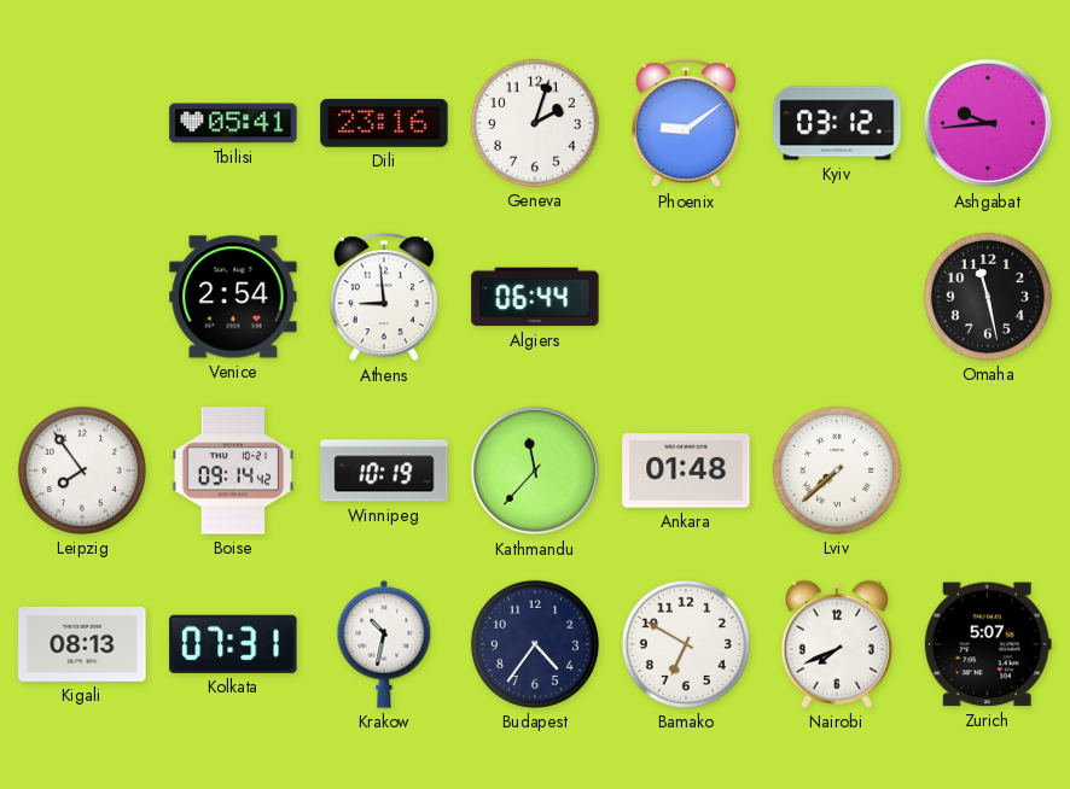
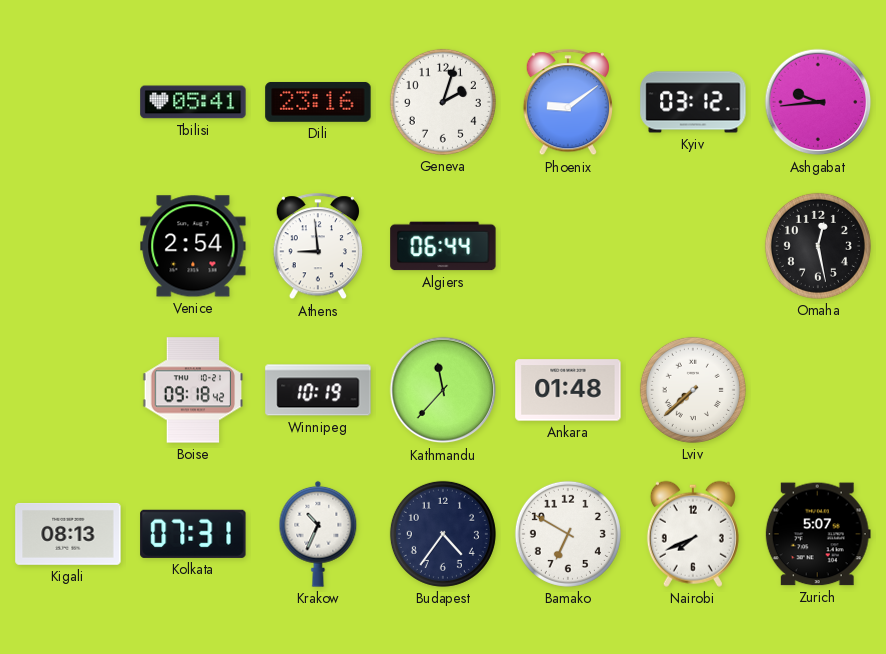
Omaha: 11:28 -> 12:28
Leipzig: 7:54 -> none
Boise: 09:14 -> 09:18
Krakow: 10:32 -> 10:34
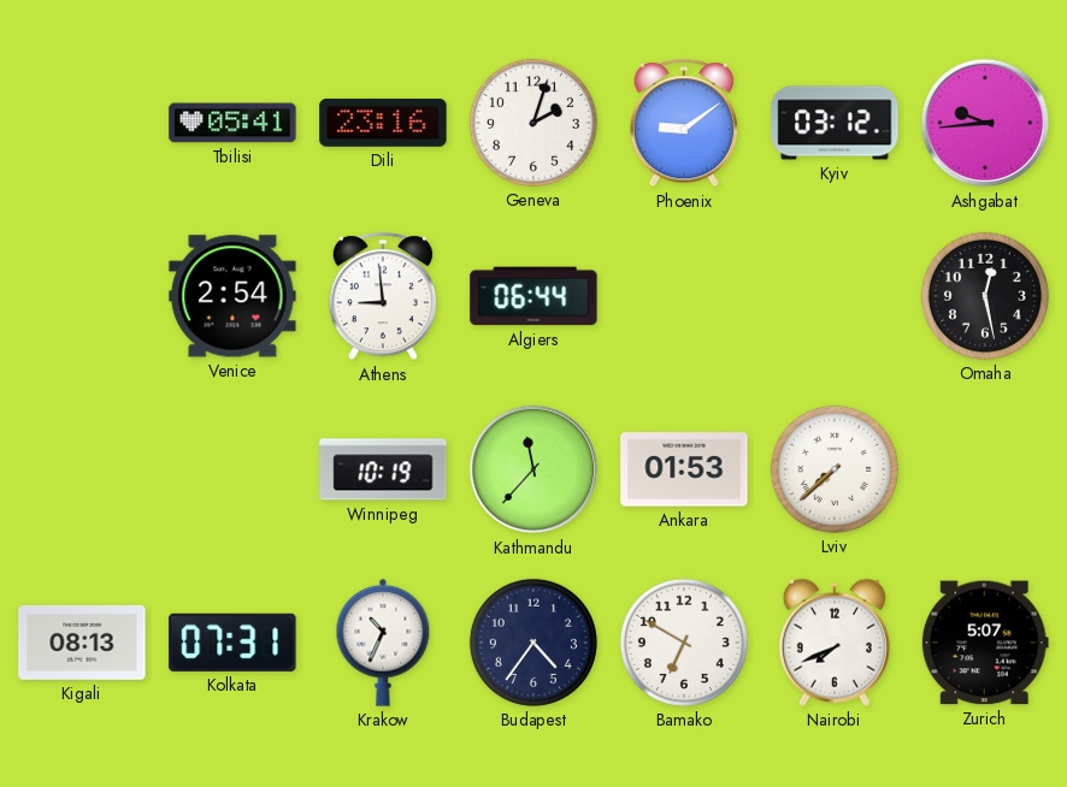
Boise: 09:18 -> none
Ankara: 01:48 -> 01:53
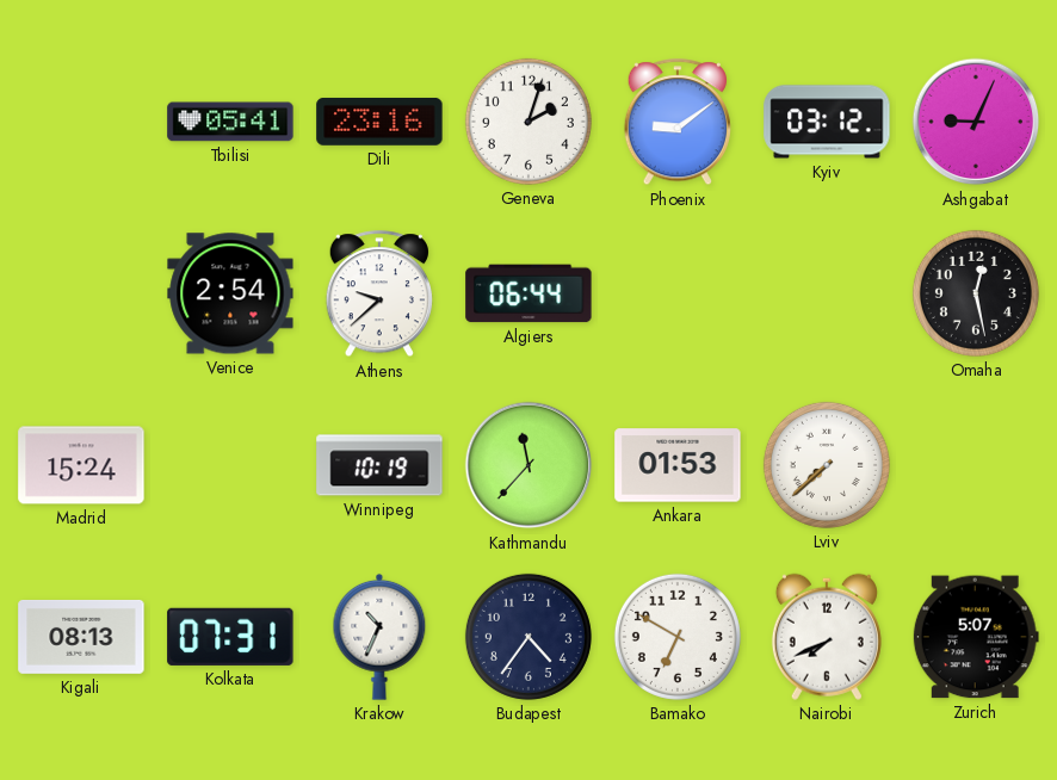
Ashgabat: 9:44 -> 9:04
Athens: 8:59 -> 9:38
Madrid: none -> 15:24
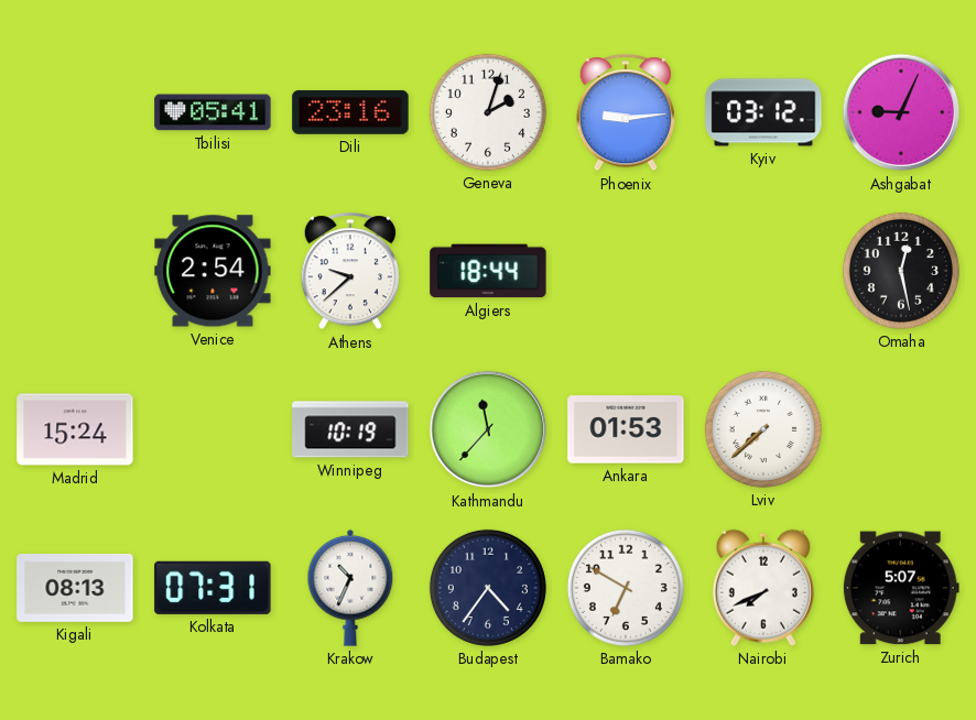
Phoenix: 9:09 -> 9:14
Algiers: 06:44 -> 18:44
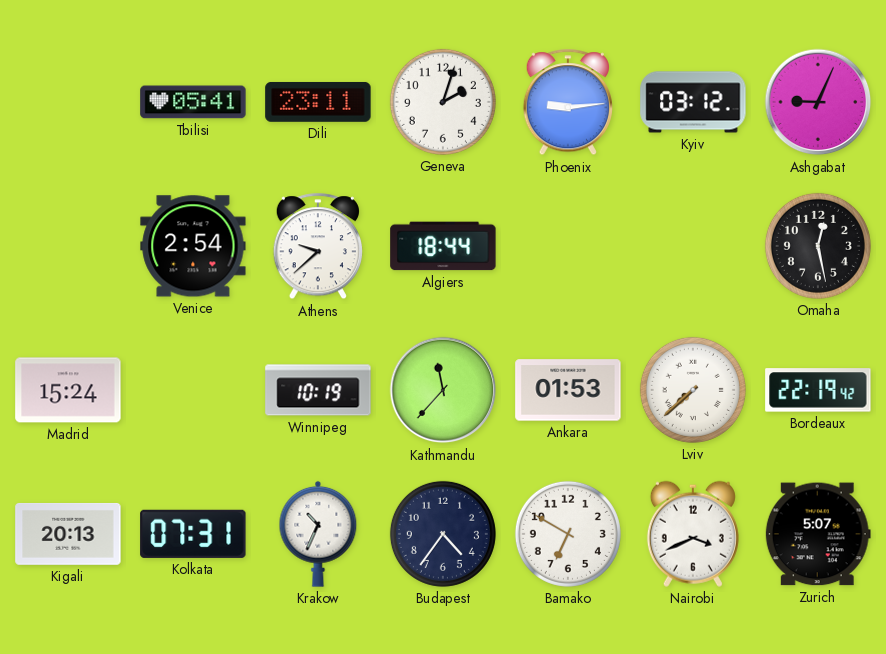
Dili: 23:16 -> 23:11
Bordeaux: none -> 22:19
Kigali: 08:13 -> 20:13
Nairobi: 7:41 -> 3:41
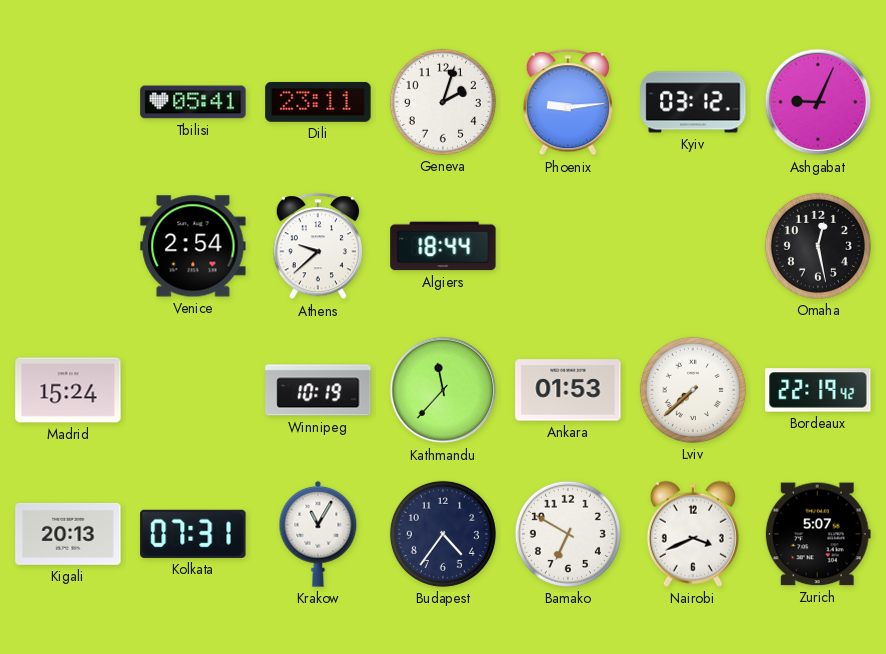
Krakow: 10:34 -> 11:05
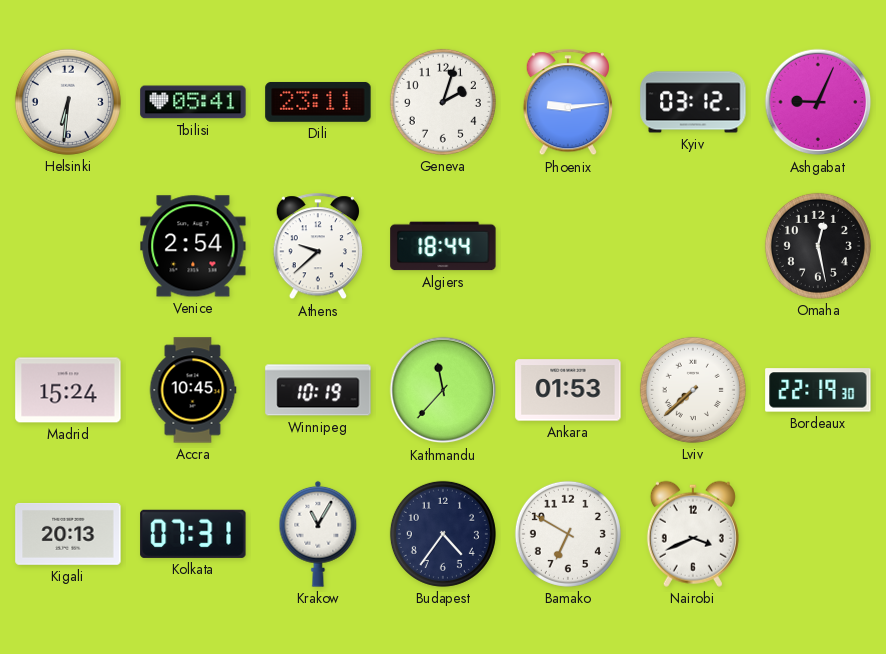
Helsinki: none -> 6:31
Accra: none -> 10:45
Bordeaux: 22:19:42 -> 22:19:30
Zurich: 5:07 -> none
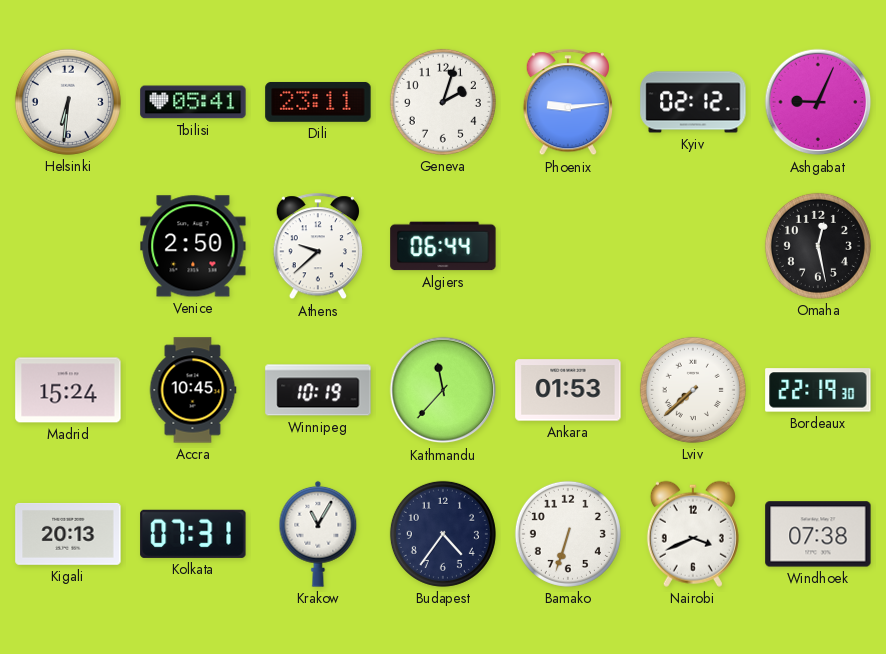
Kyiv: 03:12 -> 02:12
Venice: 2:54 -> 2:50
Algiers: 18:44 -> 06:44
Bamako: 6:50 -> 6:33
Windhoek: none -> 07:38
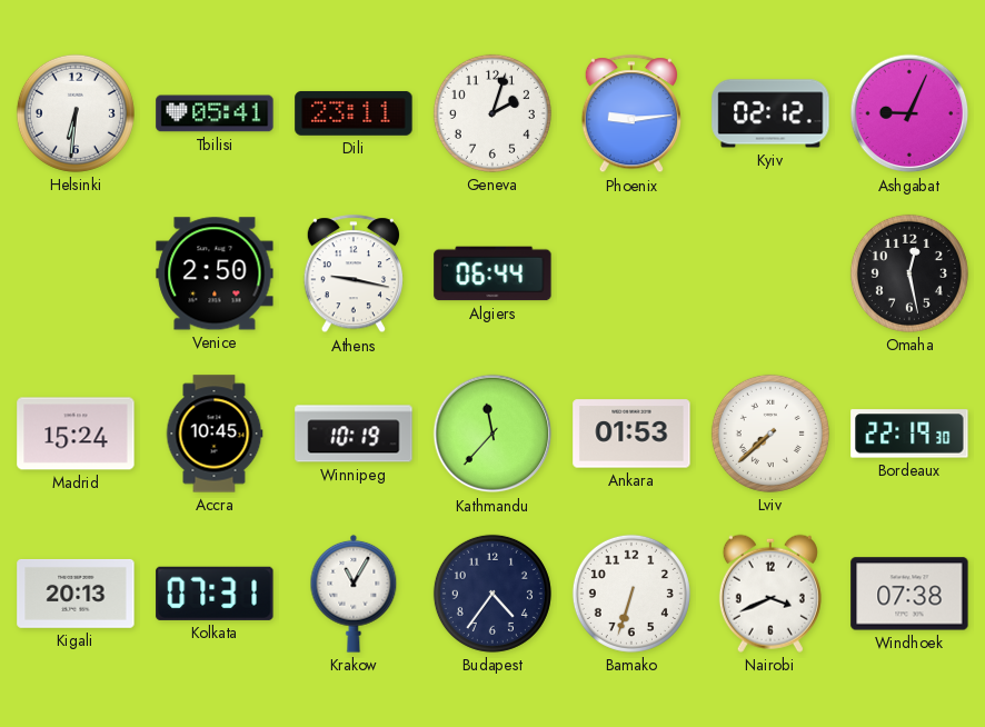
Athens: 9:38 -> 9:17
